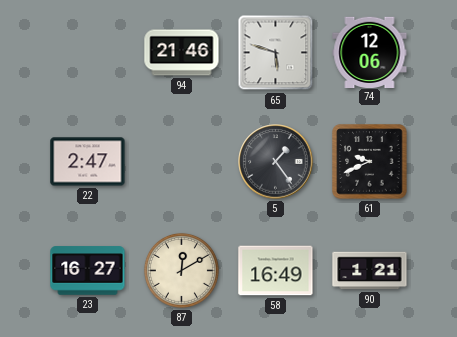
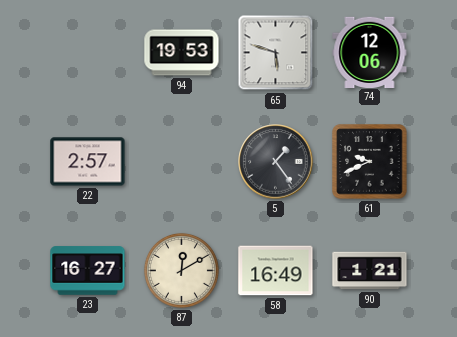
94: 21:46 -> 19:53
22: 2:47 -> 2:57
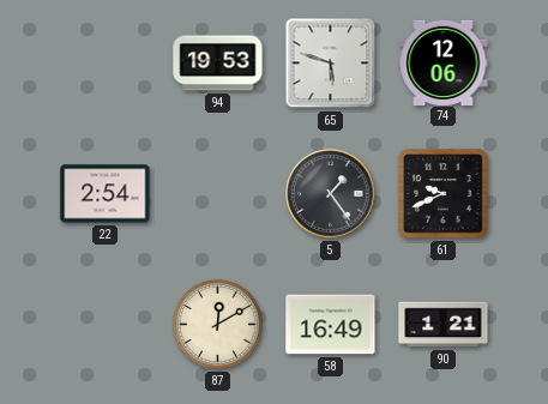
22: 2:57 -> 2:54
23: 16:27 -> none
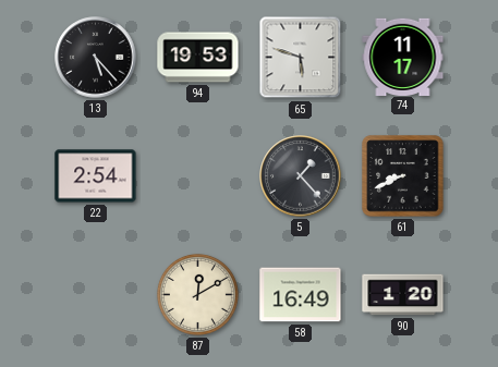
13: none -> 5:23
74: 12:06 -> 11:17
5: 1:24 -> 1:23
61: 9:41 -> 8:41
90: 1:21 -> 1:20
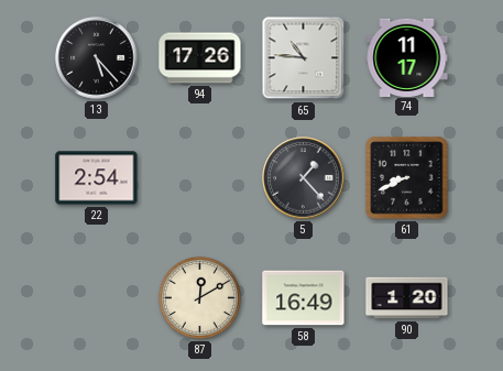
94: 19:53 -> 17:26
65: 5:48 -> 10:46
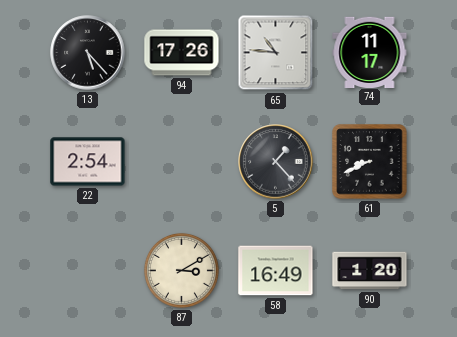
87: 12:10 -> 3:10
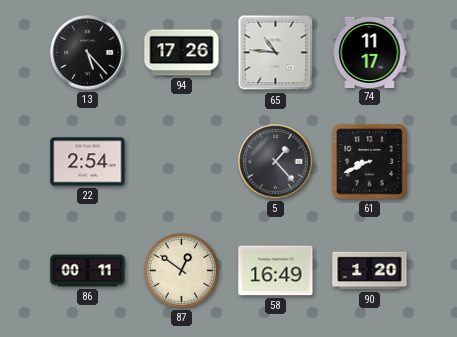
86: none -> 00:11
87: 3:10 -> 12:51
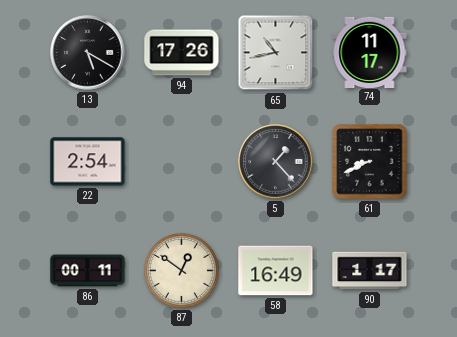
13: 5:23 -> 5:20
65: 10:46 -> 10:43
90: 1:20 -> 1:17
